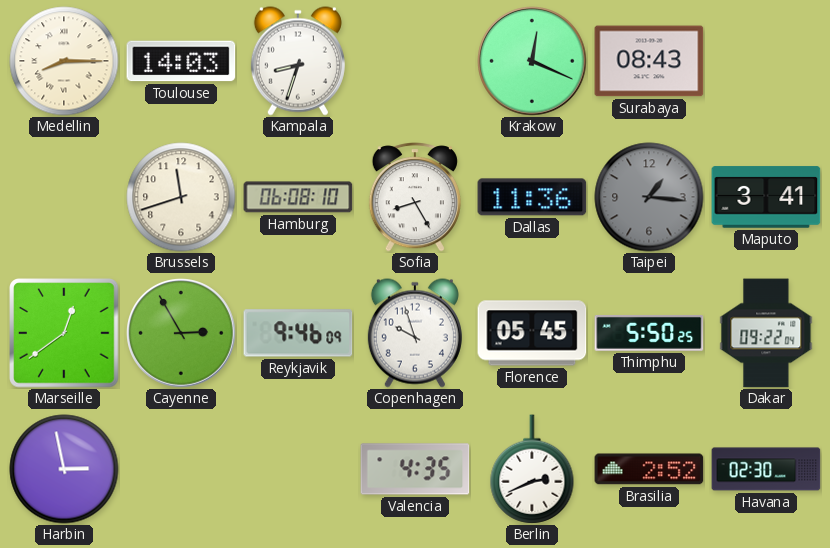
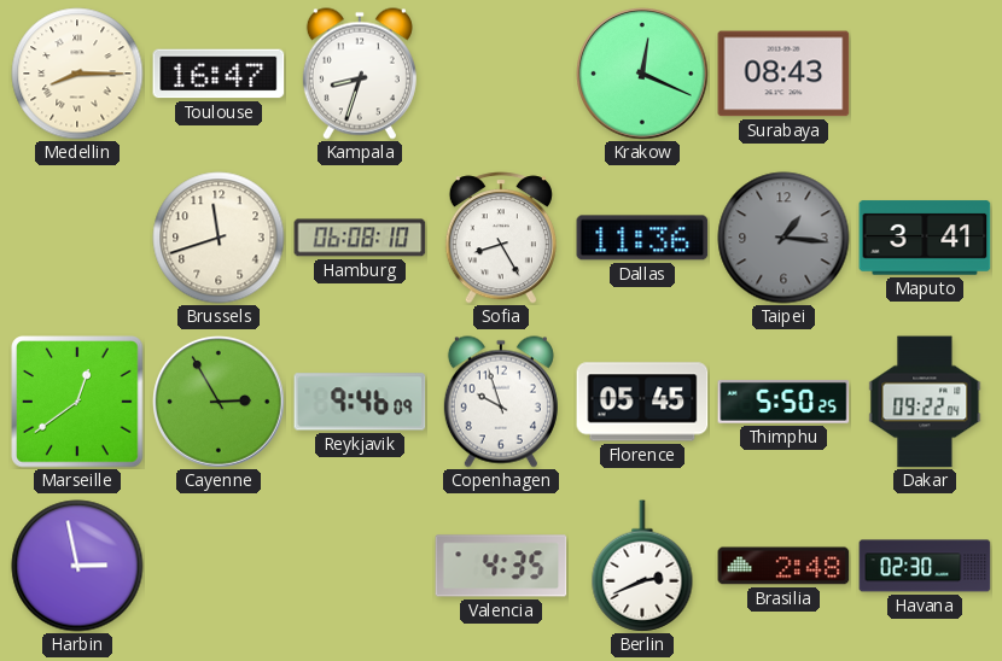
Toulouse: 14:03 -> 16:47
Brasilia: 2:52 -> 2:48
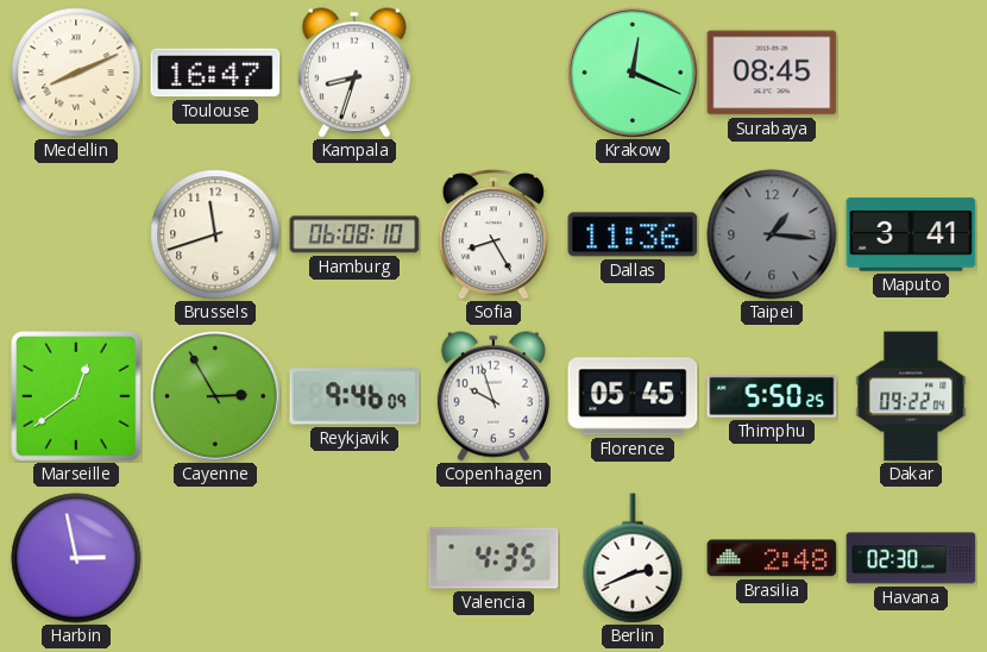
Medellin: 8:15 -> 8:11
Surabaya: 08:43 -> 08:45
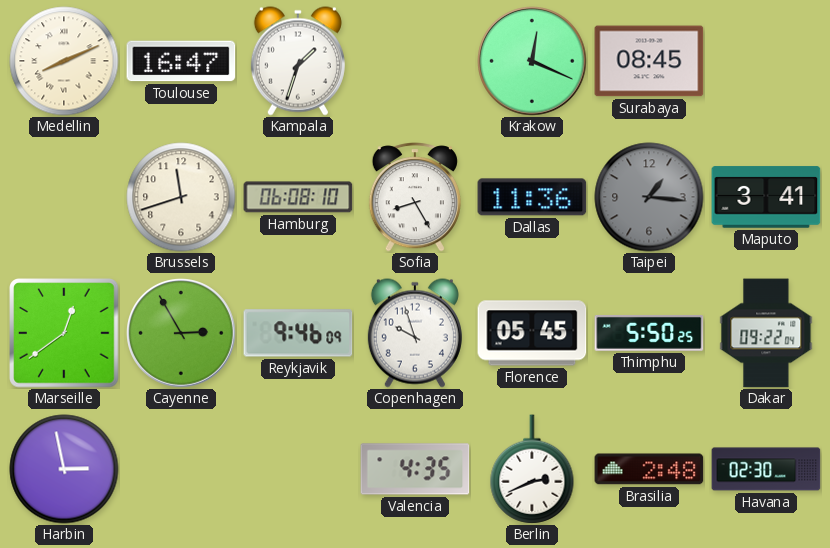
Kampala: 8:33 -> 1:33
